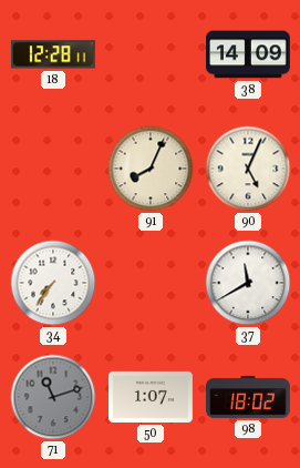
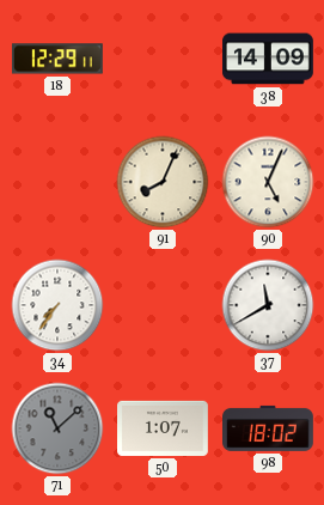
18: 12:28 -> 12:29
71: 11:12 -> 11:08
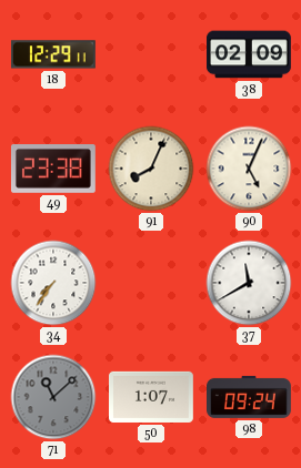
38: 14:09 -> 02:09
49: none -> 23:38
98: 18:02 -> 09:24
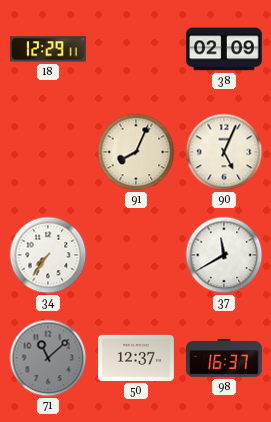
49: 23:38 -> none
50: 1:07 -> 12:37
98: 09:24 -> 16:37
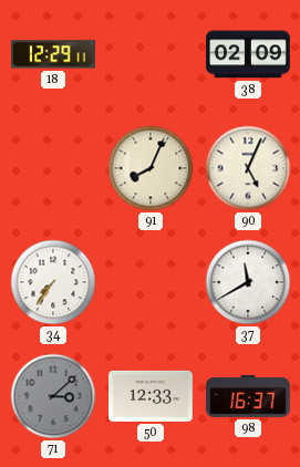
71: 11:08 -> 3:08
50: 12:37 -> 12:33
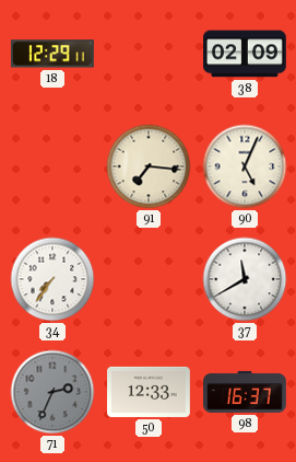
91: 8:04 -> 7:16
71: 3:08 -> 2:34
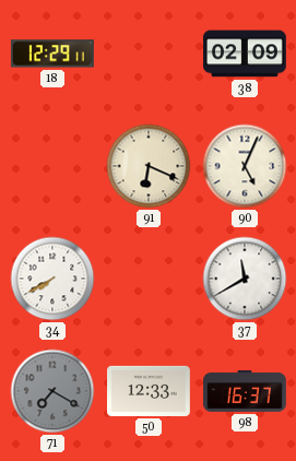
91: 7:16 -> 6:19
34: 7:36 -> 7:40
71: 2:34 -> 7:20
